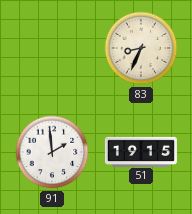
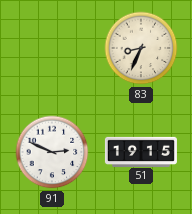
91: 1:59 -> 2:49
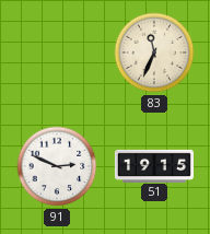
83: 8:34 -> 11:34
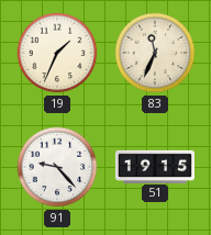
19: none -> 1:34
91: 2:49 -> 9:23
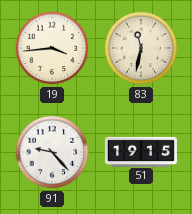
19: 1:34 -> 3:44
83: 11:34 -> 11:32
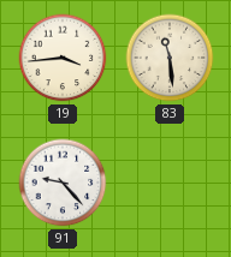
83: 11:32 -> 11:29
51: 19:15 -> none
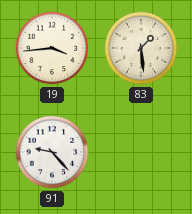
83: 11:29 -> 1:29
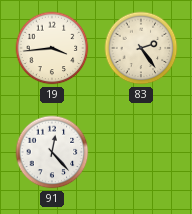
83: 1:29 -> 2:24
91: 9:23 -> 12:23
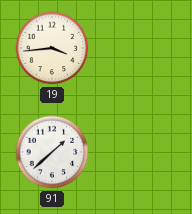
83: 2:24 -> none
91: 12:23 -> 1:38
